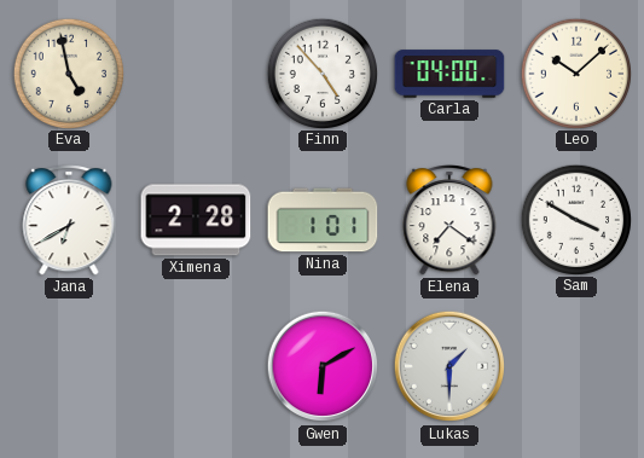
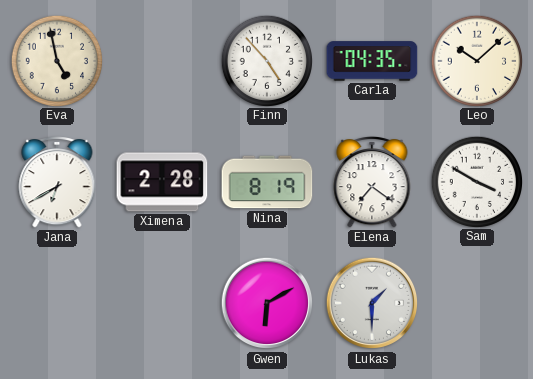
Carla: 04:00 -> 04:35
Nina: 1:01 -> 8:19
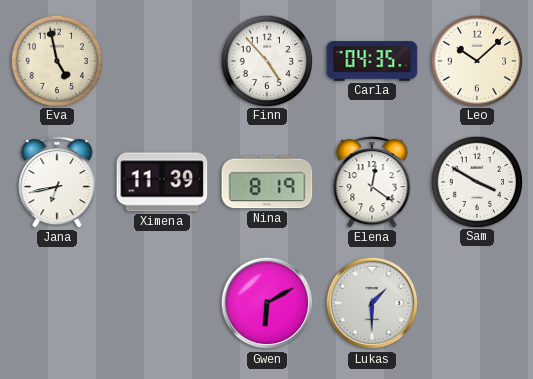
Jana: 6:40 -> 6:43
Ximena: 2:28 -> 11:39
Elena: 7:21 -> 12:21
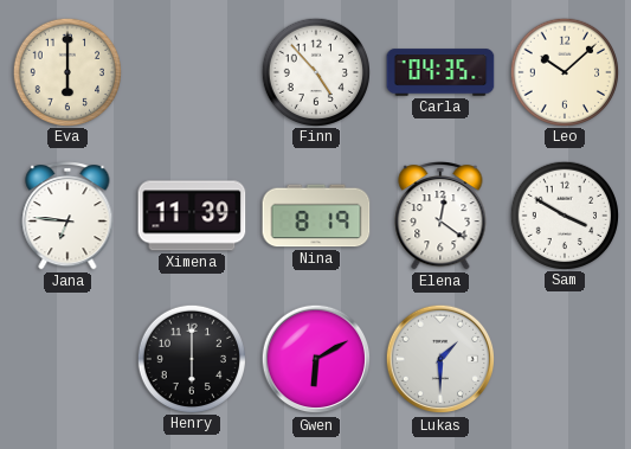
Eva: 4:58 -> 6:00
Jana: 6:43 -> 6:46
Henry: none -> 6:00
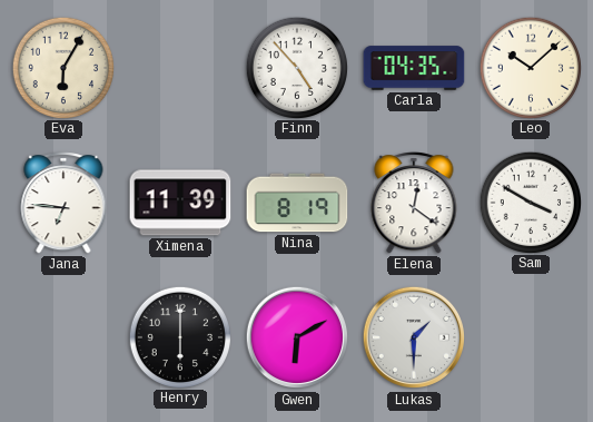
Eva: 6:00 -> 6:05
